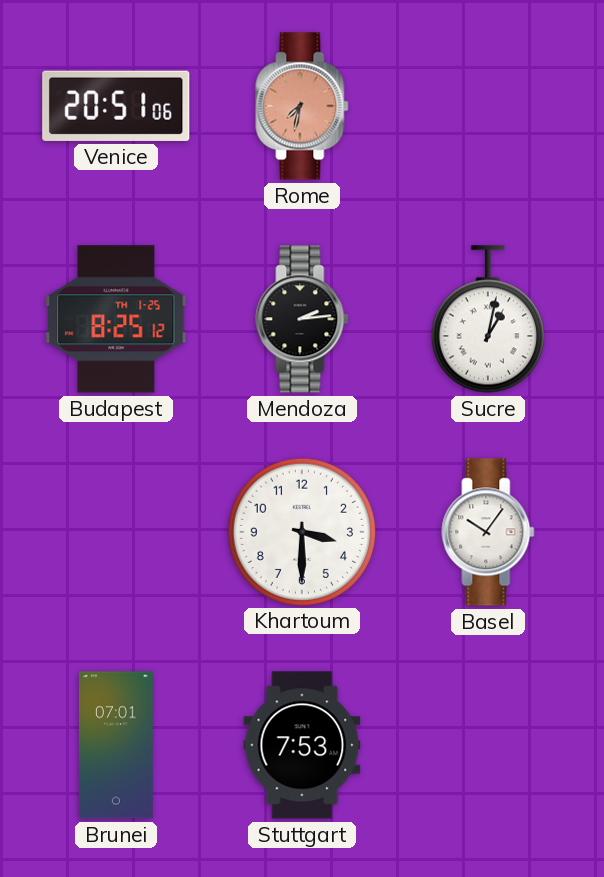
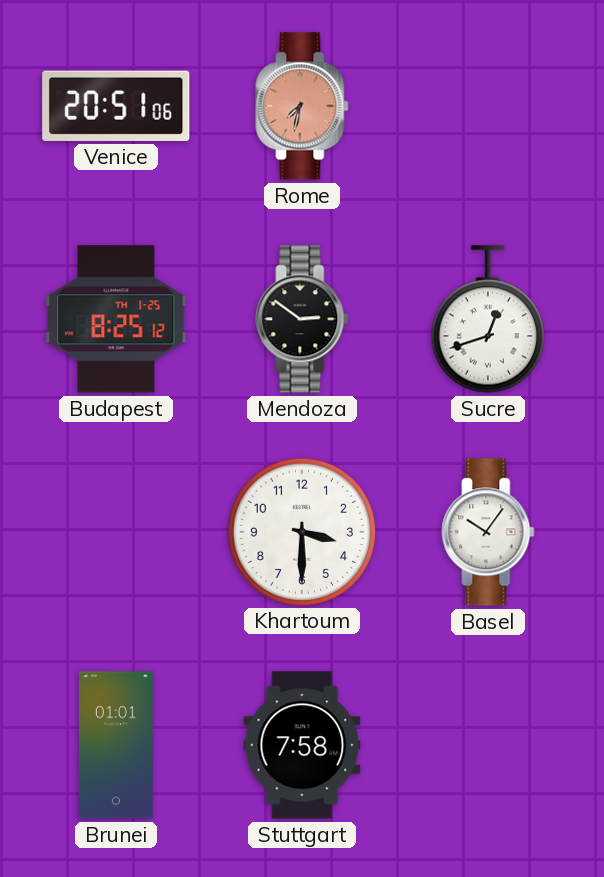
Mendoza: 2:14 -> 2:51
Sucre: 1:02 -> 12:42
Brunei: 07:01 -> 01:01
Stuttgart: 7:53 -> 7:58
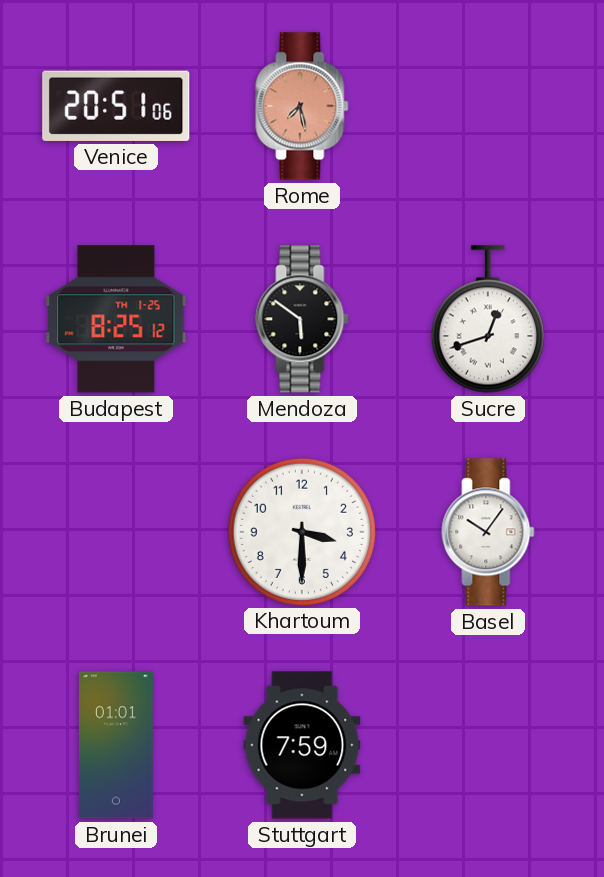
Rome: 7:32 -> 7:28
Mendoza: 2:51 -> 5:51
Stuttgart: 7:58 -> 7:59
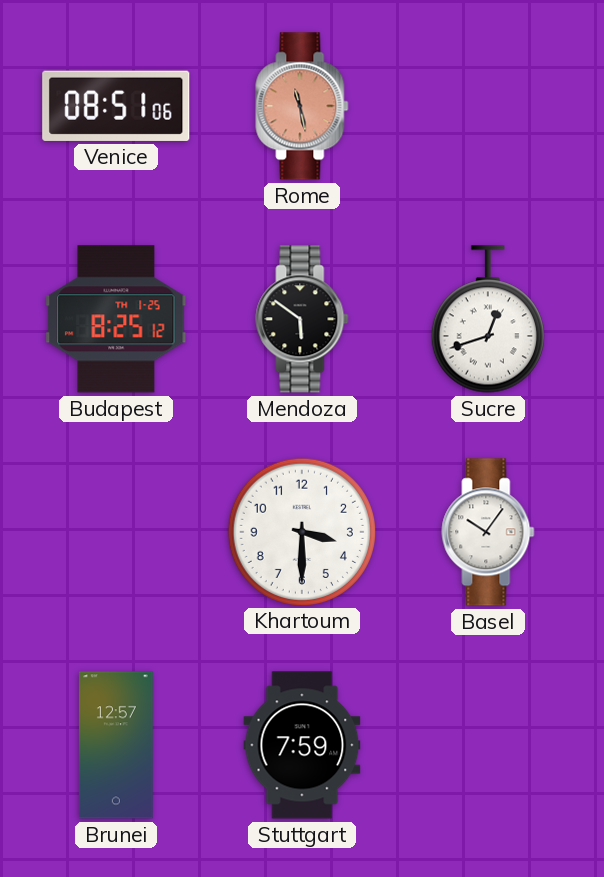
Venice: 20:51 -> 08:51
Rome: 7:28 -> 11:28
Brunei: 01:01 -> 12:57
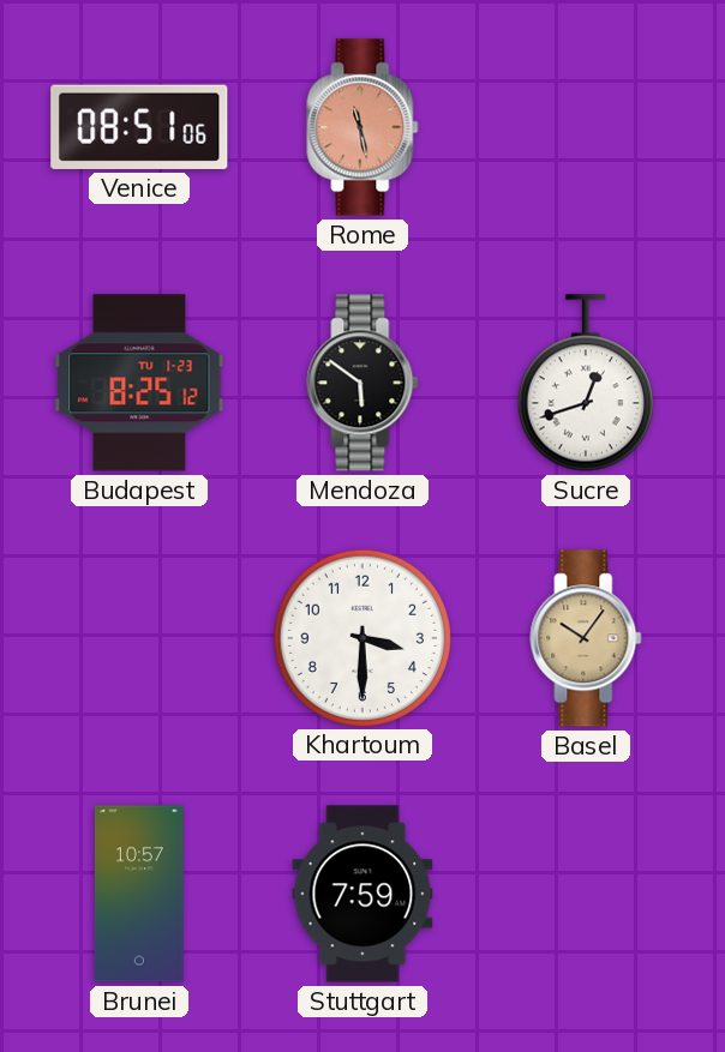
Budapest date: TH 1-25 -> TU 1-23
Basel dial: white -> champagne
Brunei: 12:57 -> 10:57
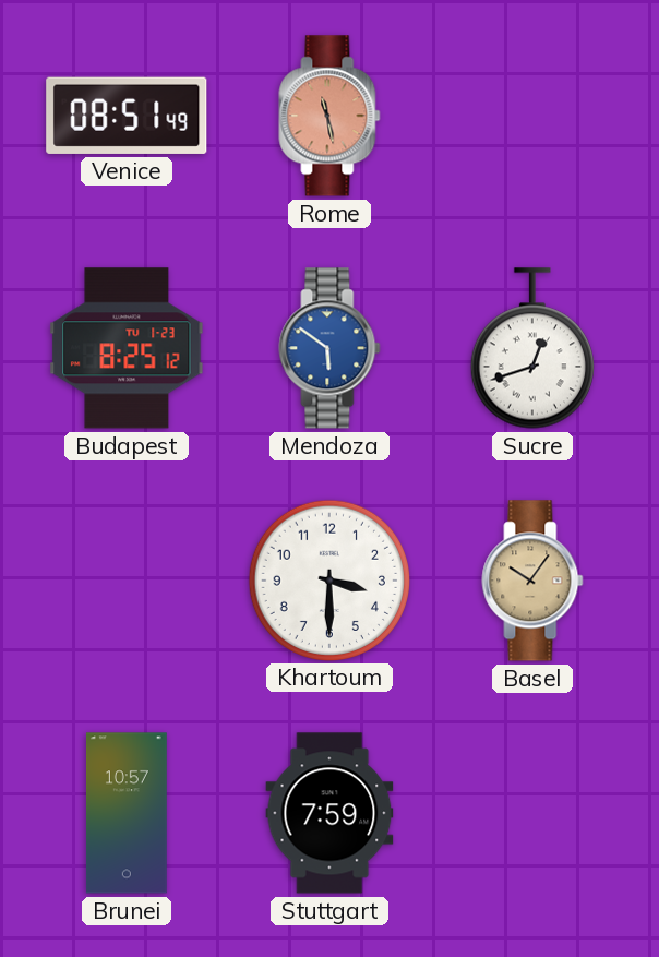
Venice: 08:51:06 -> 08:51:49
Mendoza dial: black -> blue
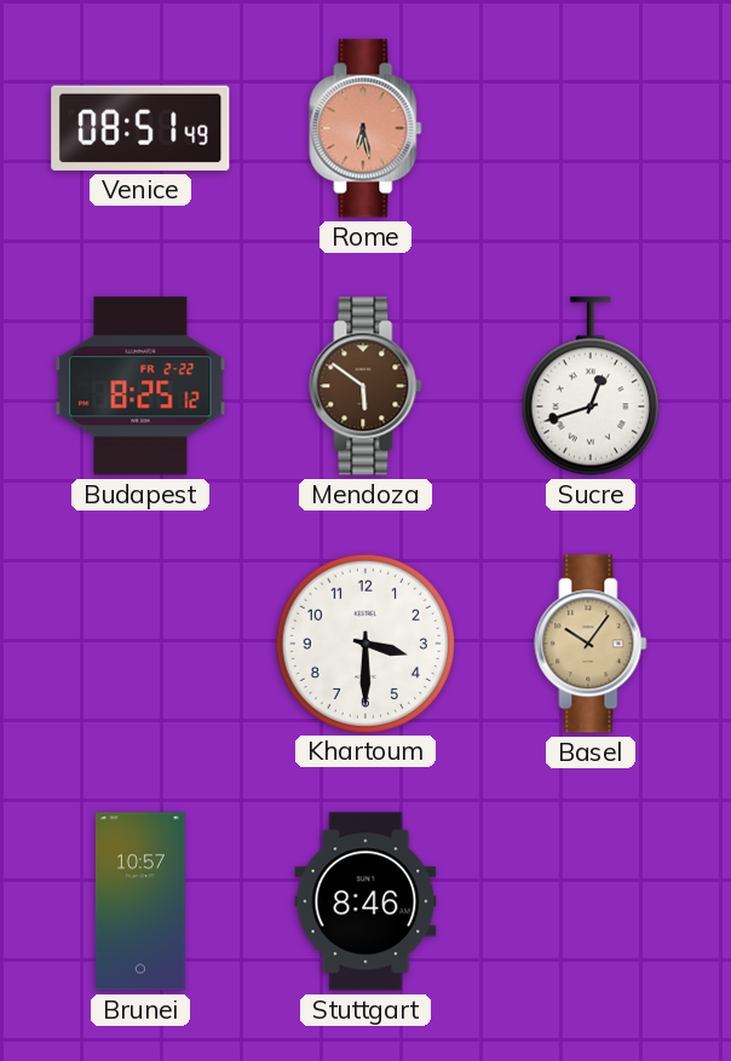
Rome: 11:28 -> 6:28
Budapest date: TU 1-23 -> FR 2-22
Mendoza dial: blue -> brown
Stuttgart: 7:59 -> 8:46
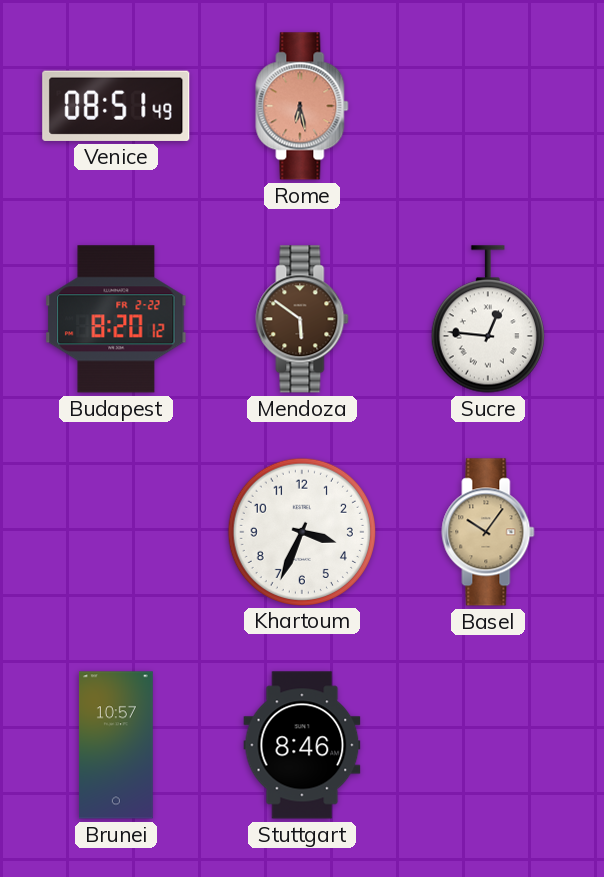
Budapest: 8:25 -> 8:20
Sucre: 12:42 -> 12:46
Khartoum: 3:30 -> 3:34
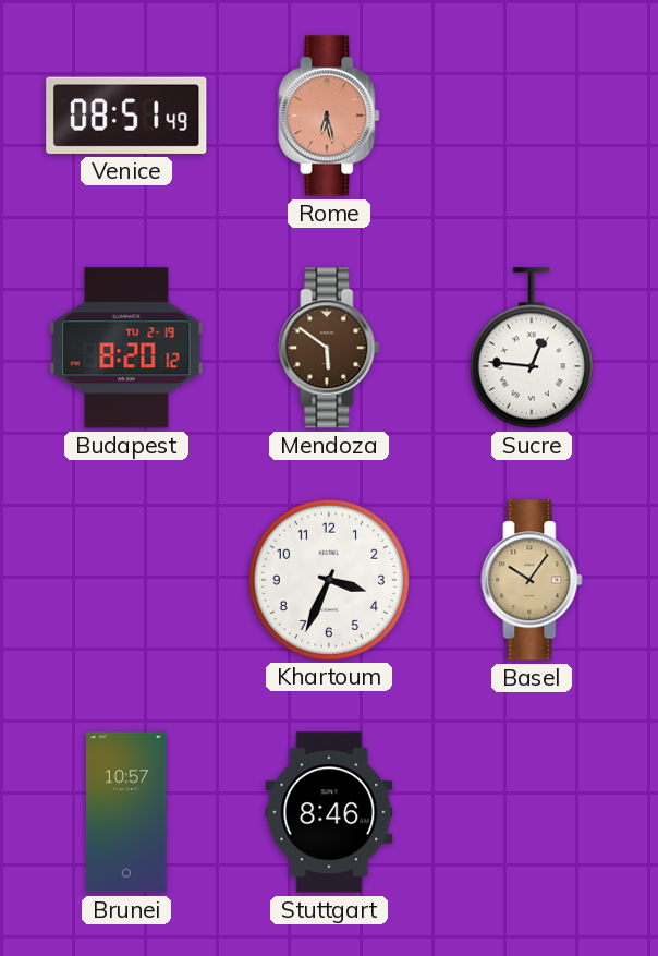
Budapest date: FR 2-22 -> TU 2-19
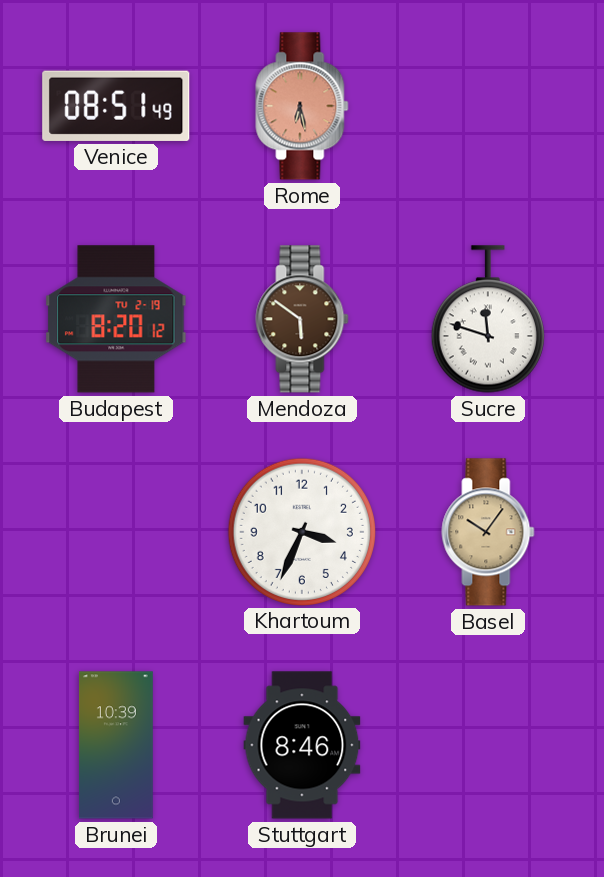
Sucre: 12:46 -> 11:48
Brunei: 10:57 -> 10:39
